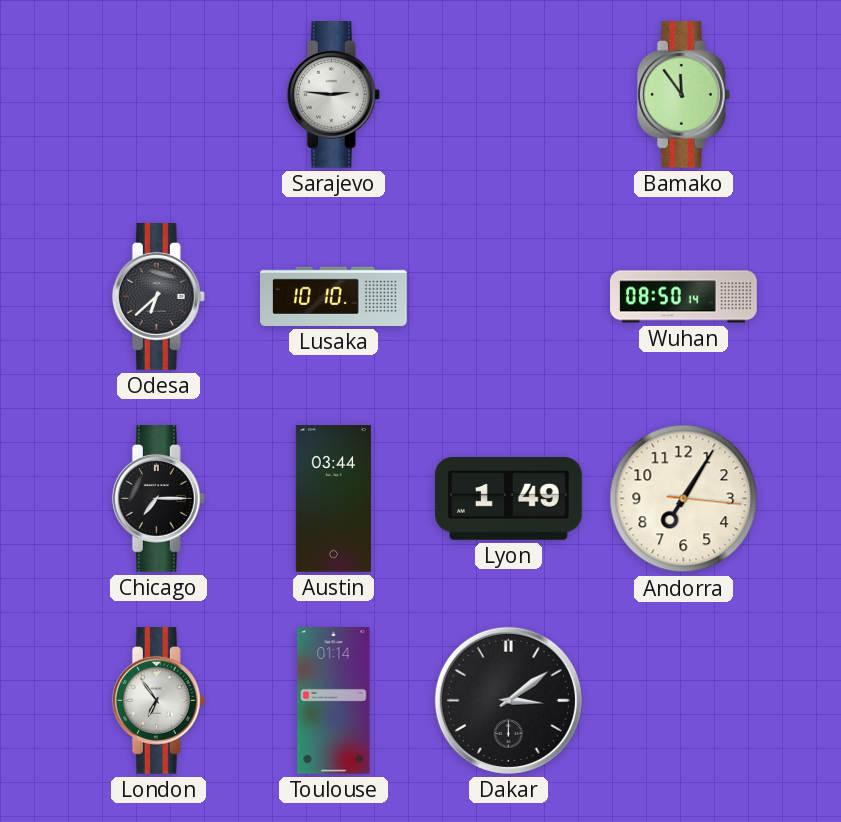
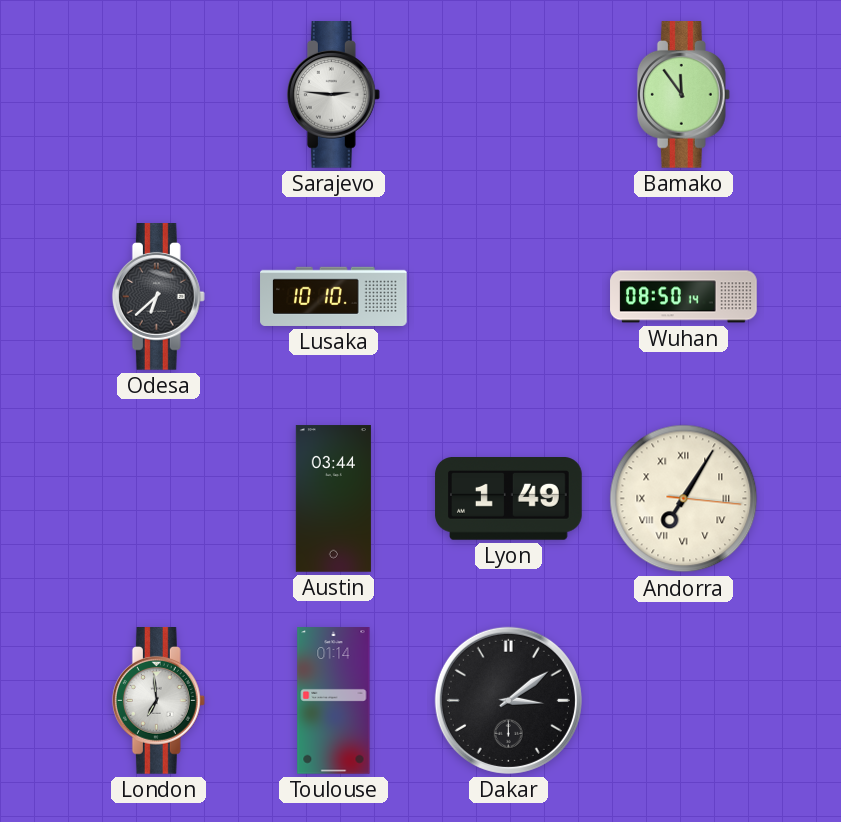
Chicago: 7:15 -> none
Andorra numerals: Arabic -> Roman
London: 6:54 -> 6:59
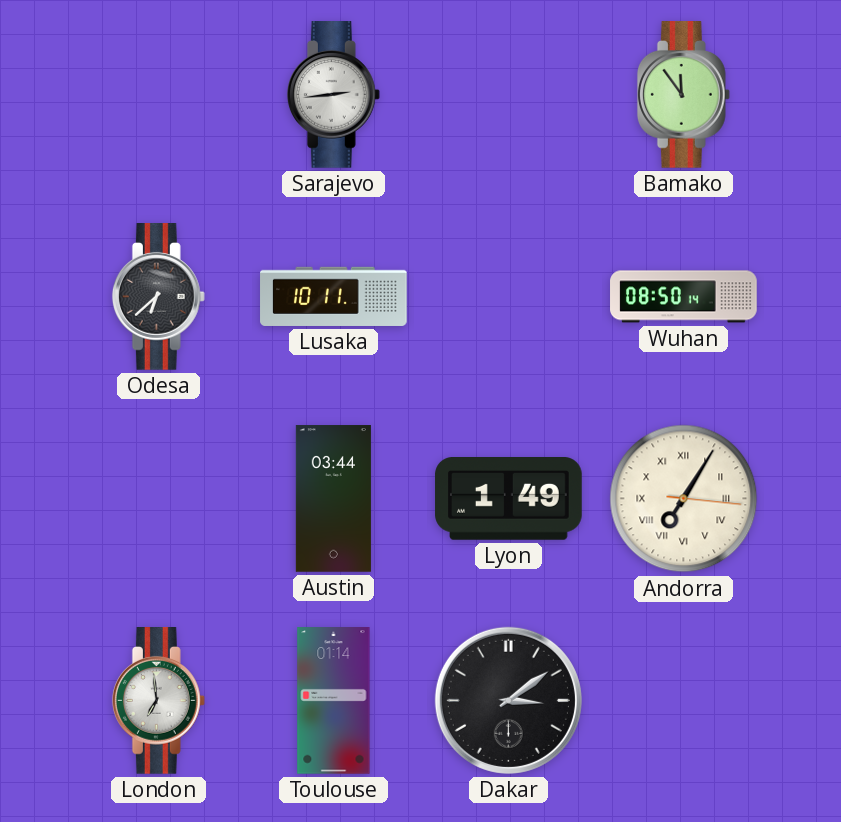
Sarajevo: 2:46 -> 2:44
Lusaka: 10:10 -> 10:11
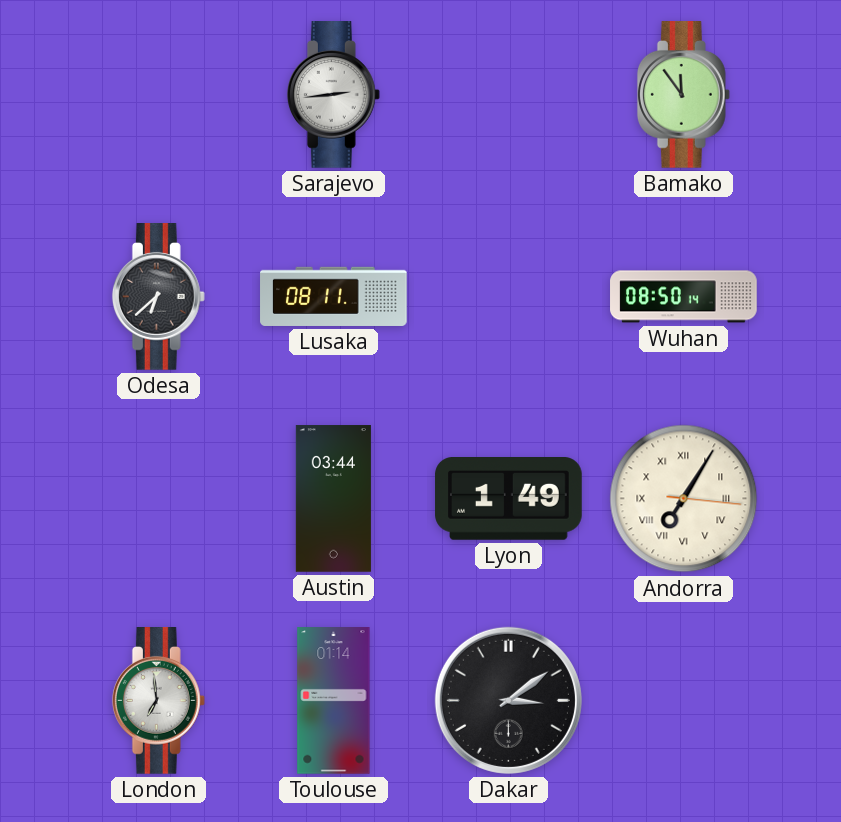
Lusaka: 10:11 -> 08:11
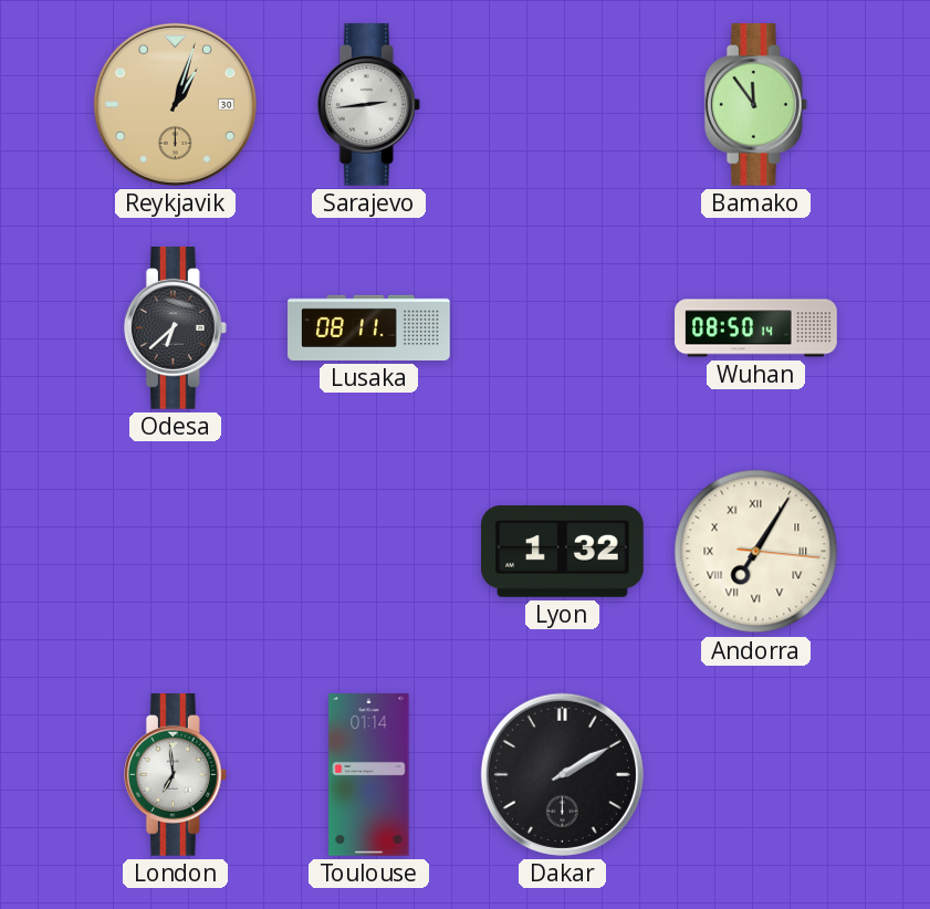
Reykjavik: none -> 1:03
Austin: 03:44 -> none
Lyon: 1:49 -> 1:32
Dakar: 3:09 -> 2:10
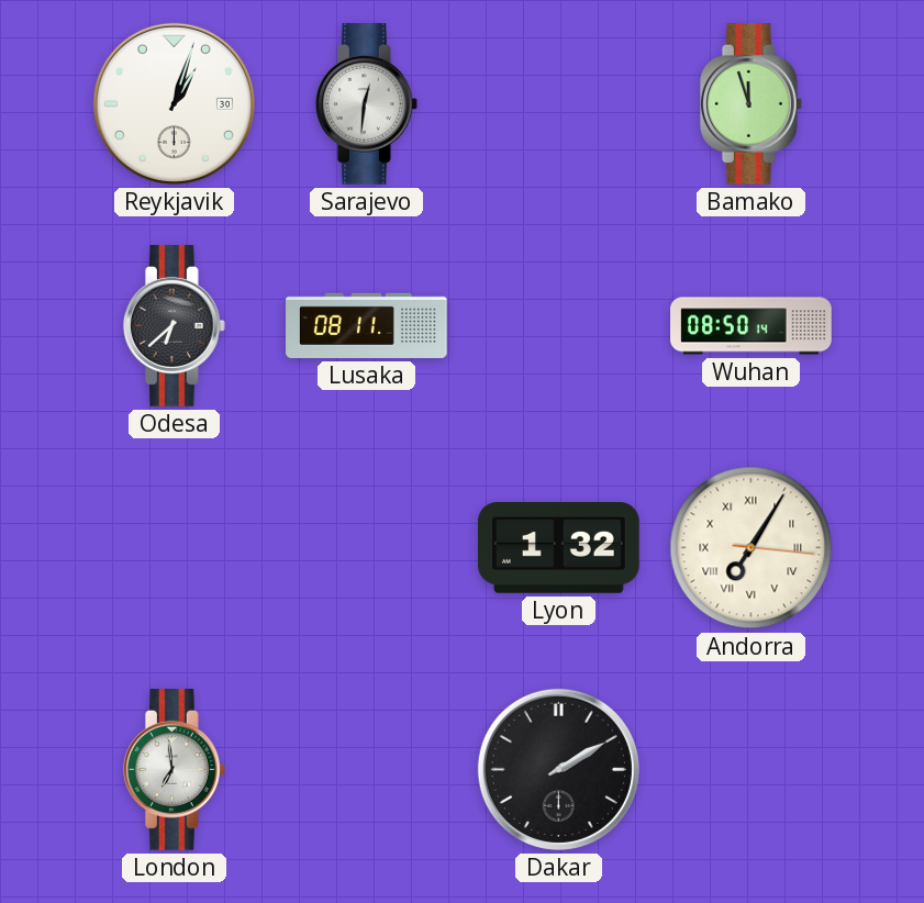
Reykjavik dial: champagne -> white
Sarajevo: 2:44 -> 12:31
Bamako: 11:54 -> 11:57
Toulouse: 01:14 -> none
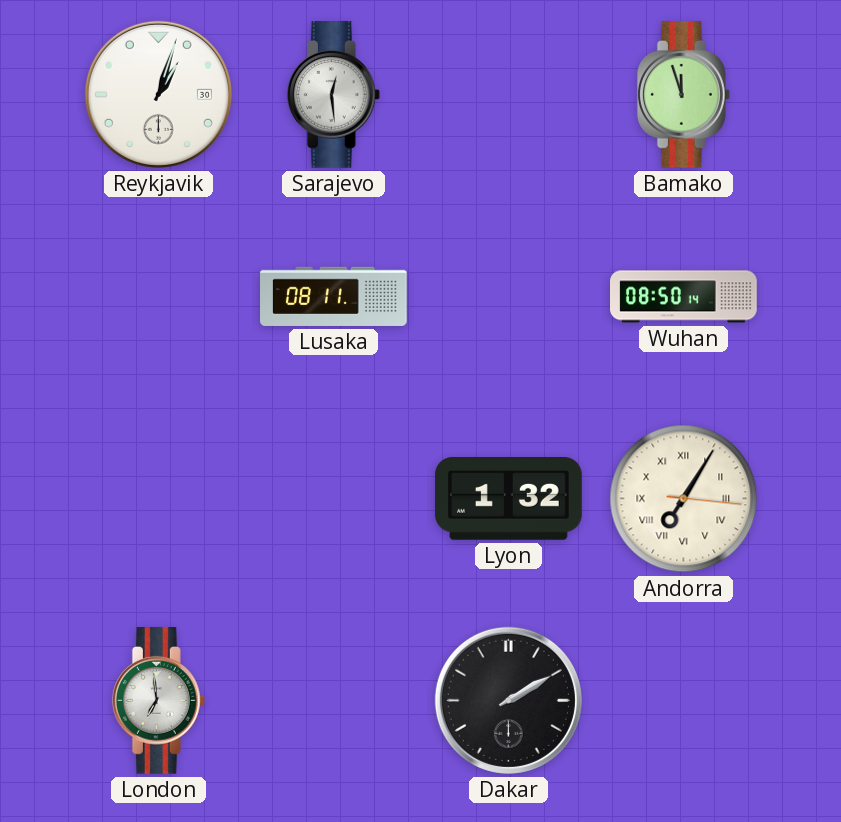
Sarajevo: 12:31 -> 12:29
Odesa: 6:38 -> none
